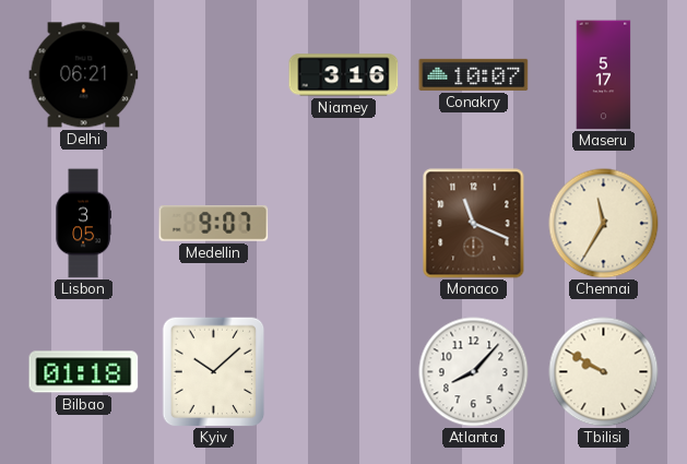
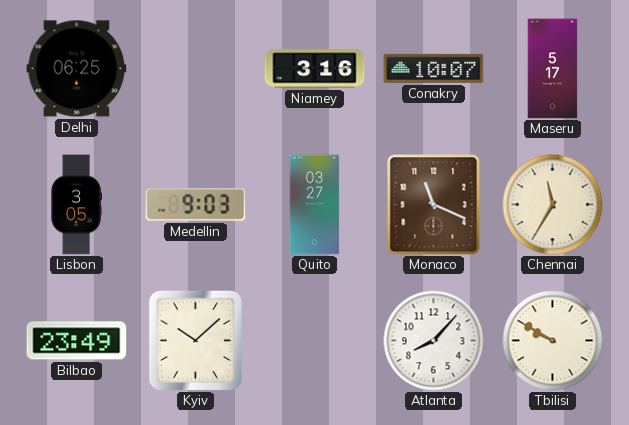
Delhi: 06:21 -> 06:25
Medellin: 9:07 -> 9:03
Quito: none -> 03:27
Bilbao: 01:18 -> 23:49
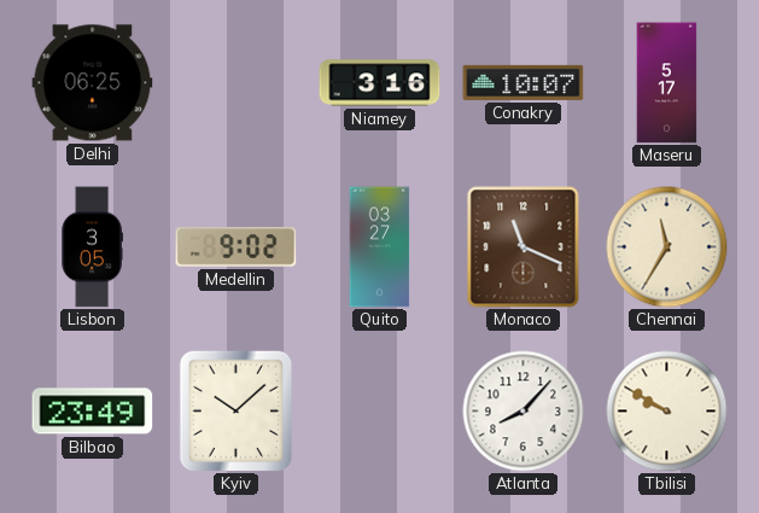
Medellin: 9:03 -> 9:02
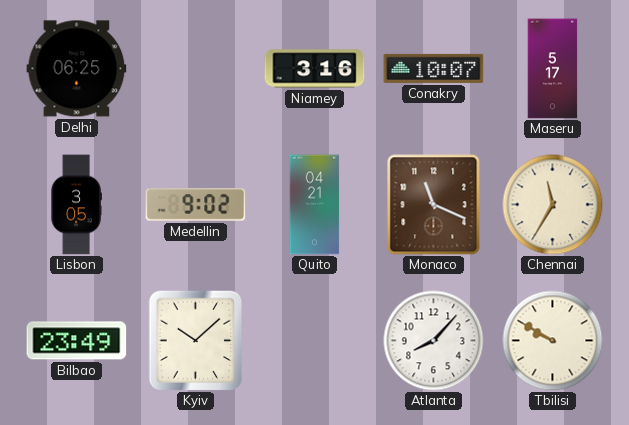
Quito: 03:27 -> 04:21
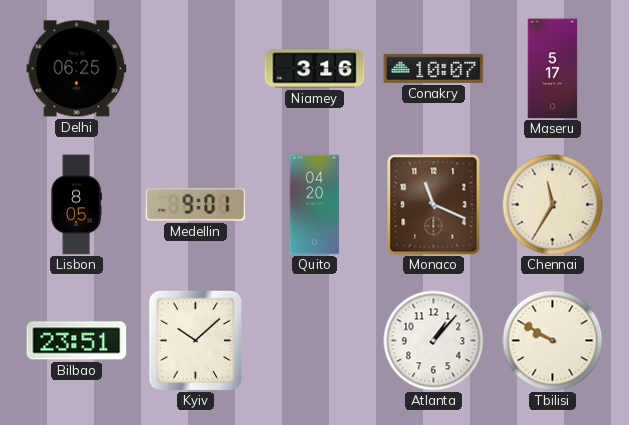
Lisbon: 3:05 -> 8:05
Medellin: 9:02 -> 9:01
Quito: 04:21 -> 04:20
Bilbao: 23:49 -> 23:51
Atlanta: 8:07 -> 1:07
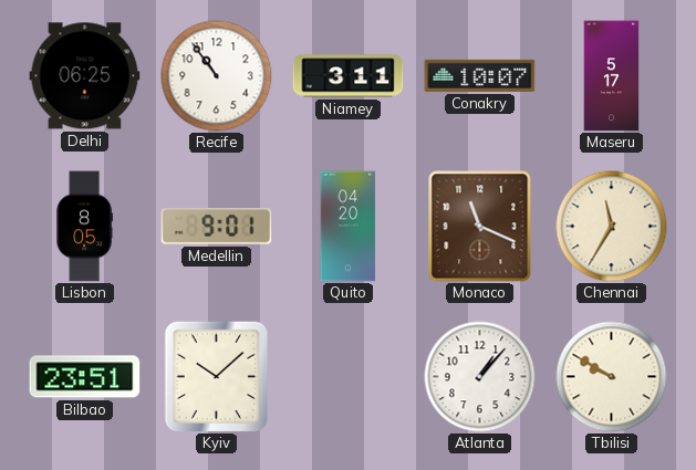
Recife: none -> 10:54
Niamey: 3:16 -> 3:11
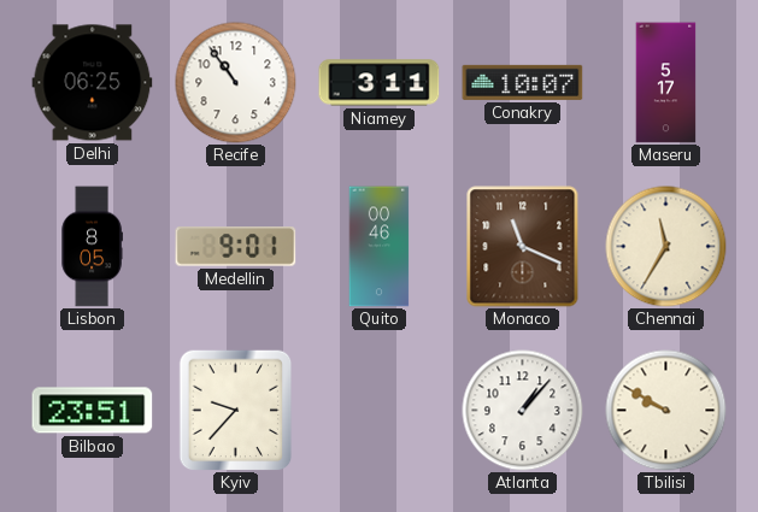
Quito: 04:20 -> 00:46
Kyiv: 10:08 -> 9:37
